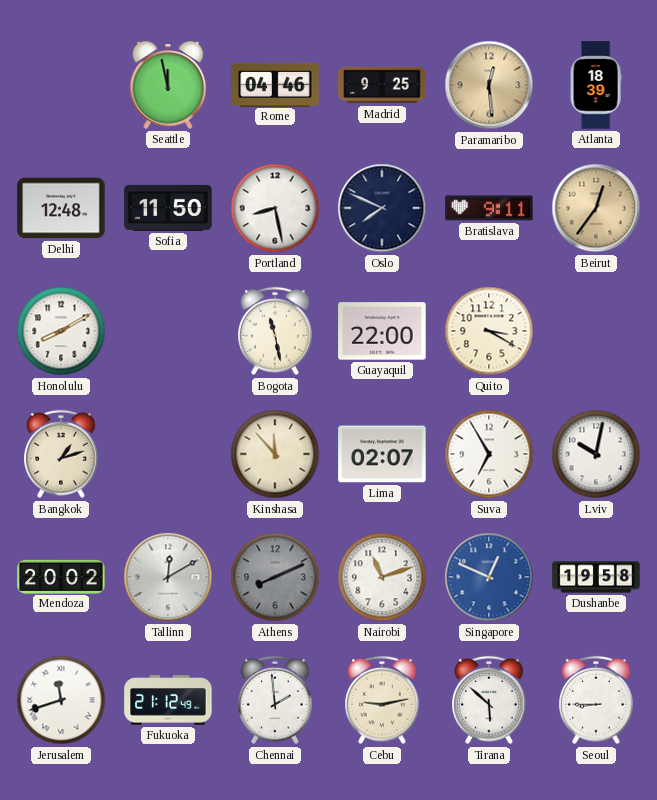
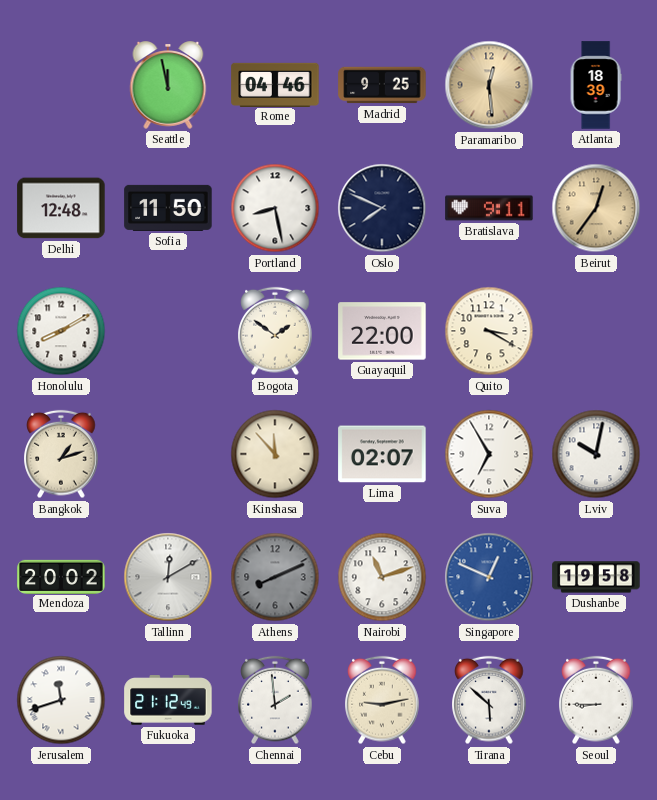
Bogota: 11:28 -> 1:51
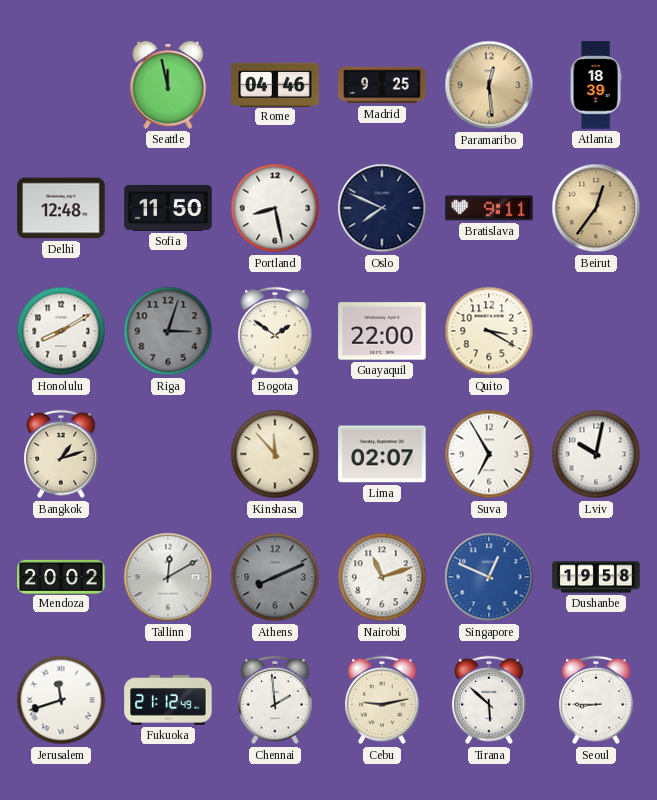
Riga: none -> 3:03
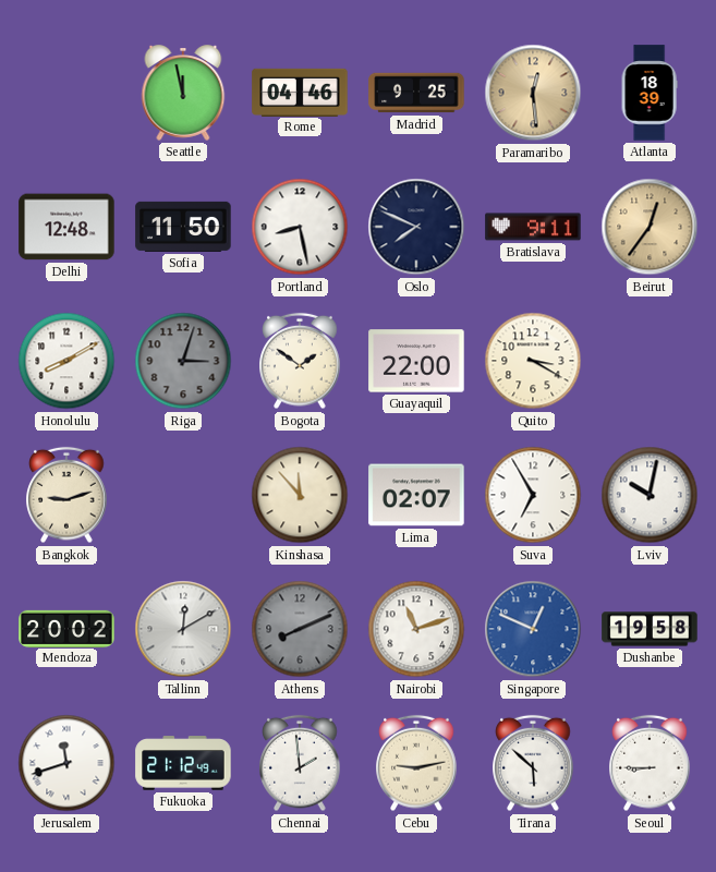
Bangkok: 1:12 -> 9:12
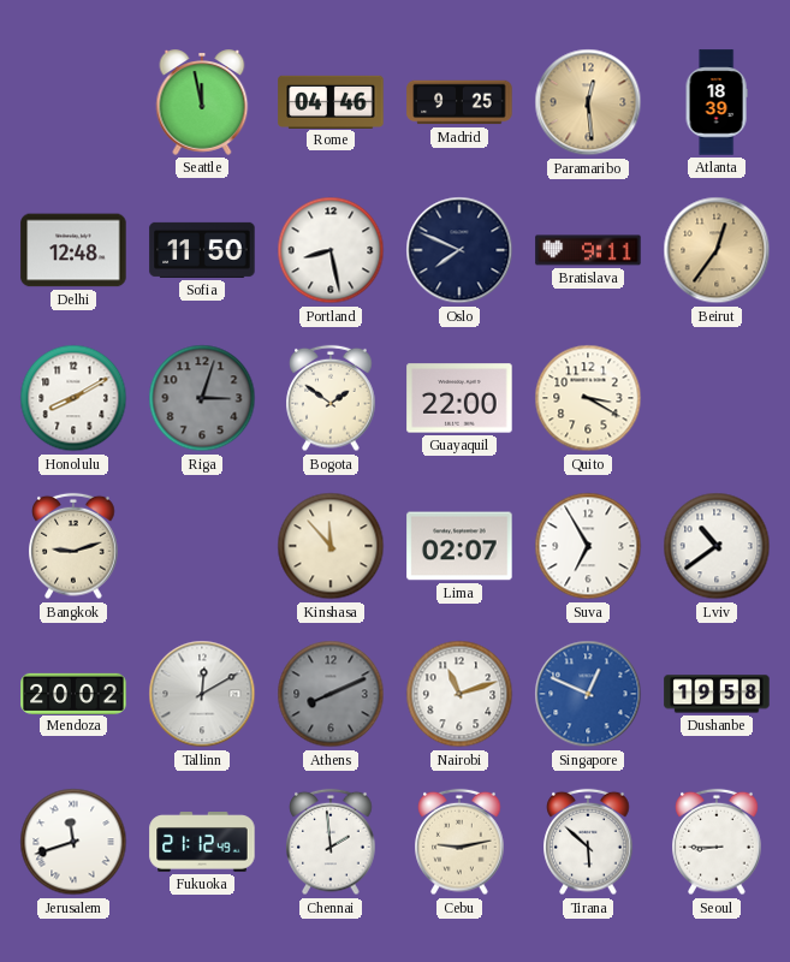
Lviv: 10:02 -> 10:39
